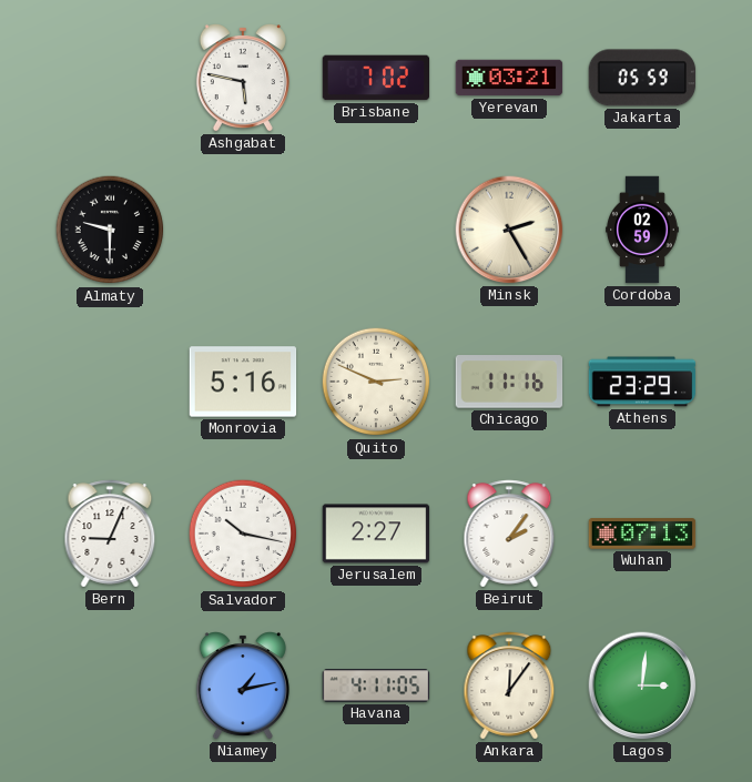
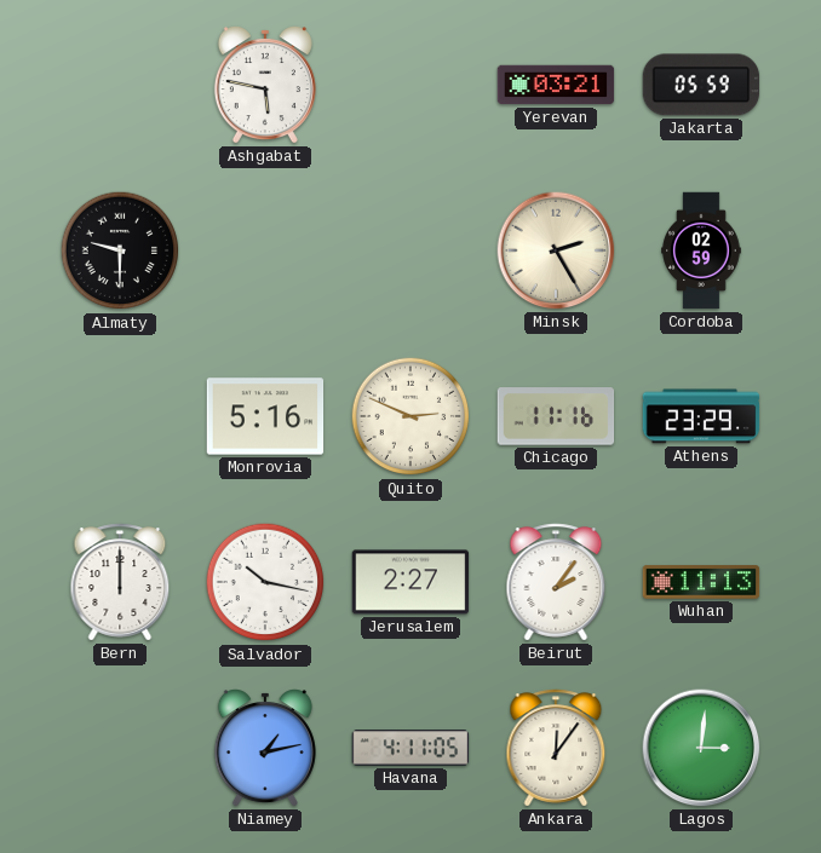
Brisbane: 7:02 -> none
Bern: 9:04 -> 12:00
Wuhan: 07:13 -> 11:13
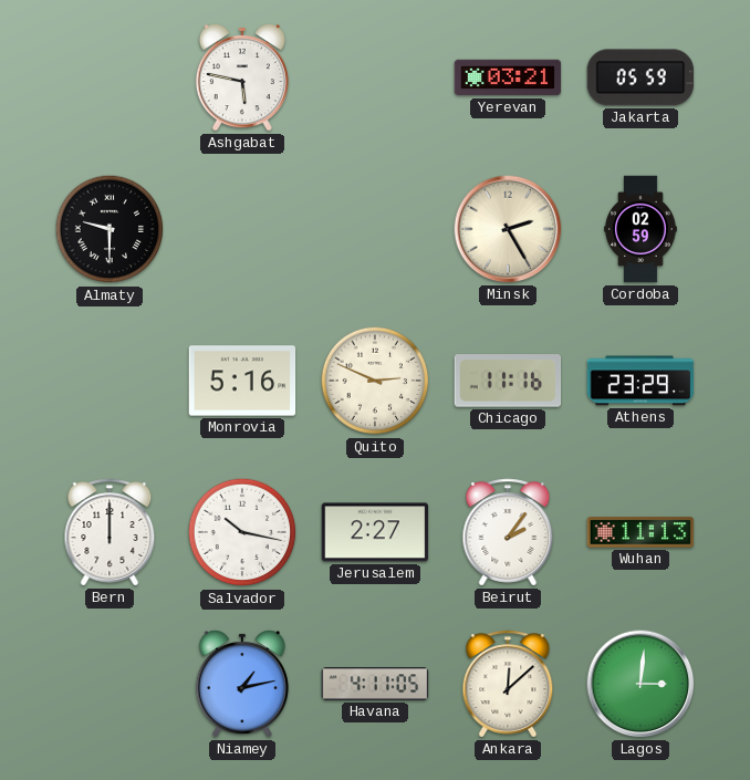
Ankara: 12:06 -> 12:08
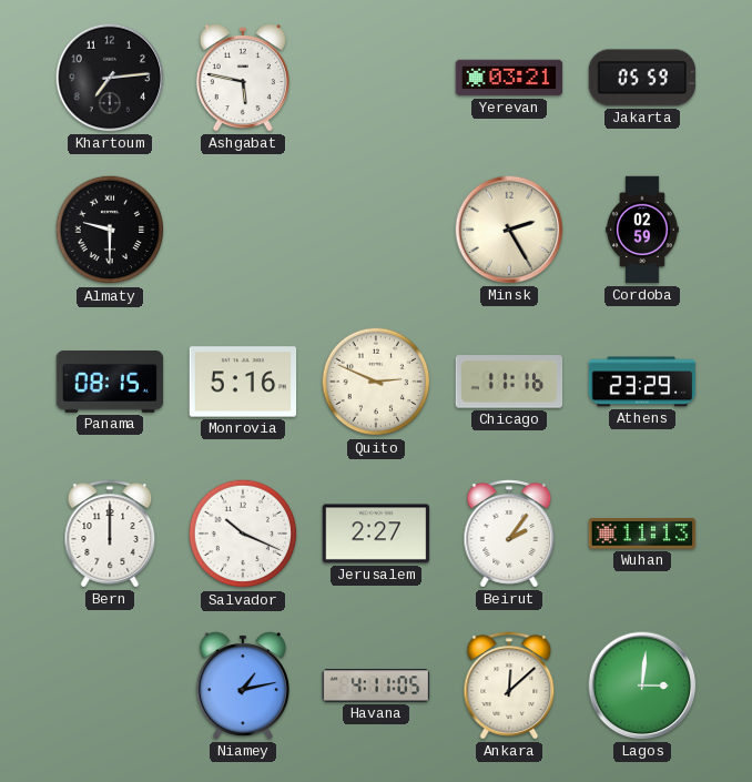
Khartoum: none -> 7:14
Panama: none -> 08:15
Salvador: 10:17 -> 10:19
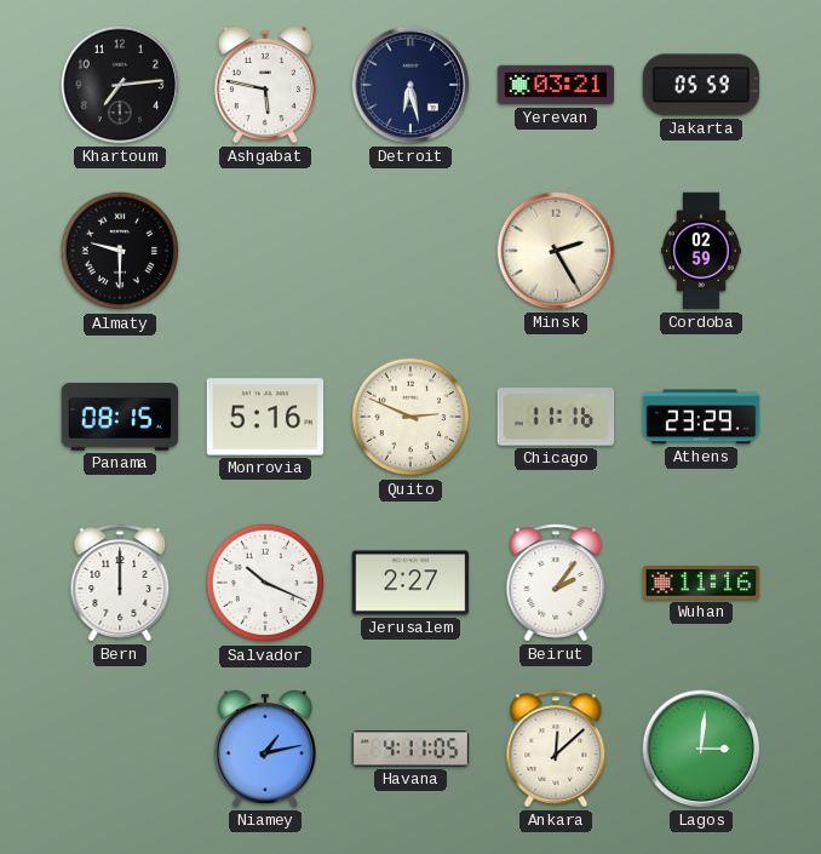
Detroit: none -> 6:28
Wuhan: 11:13 -> 11:16
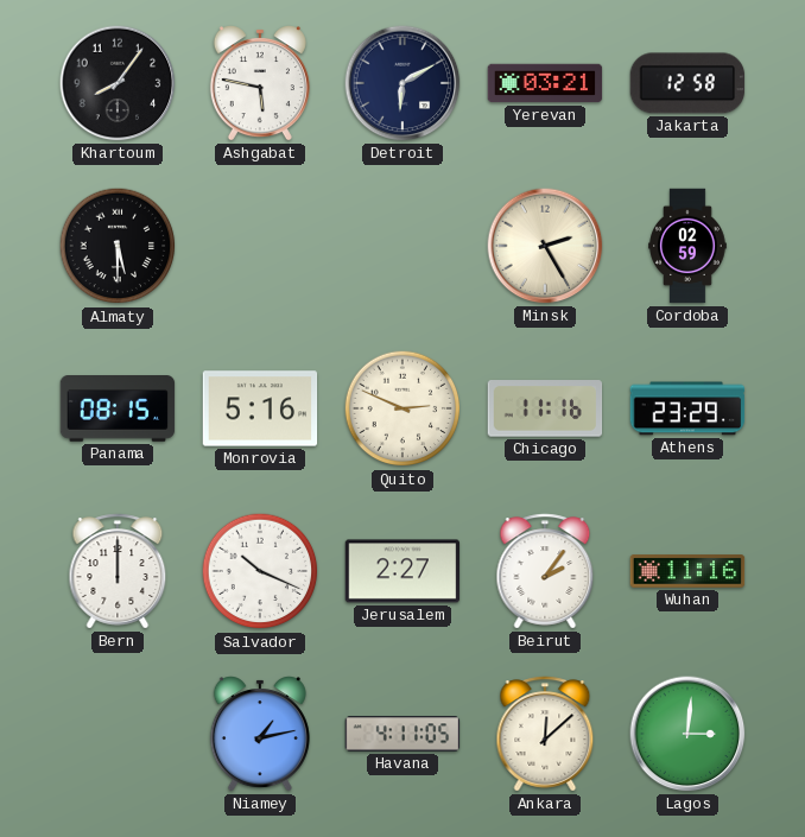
Khartoum: 7:14 -> 8:06
Detroit: 6:28 -> 6:10
Jakarta: 05:59 -> 12:58
Almaty: 9:30 -> 5:30
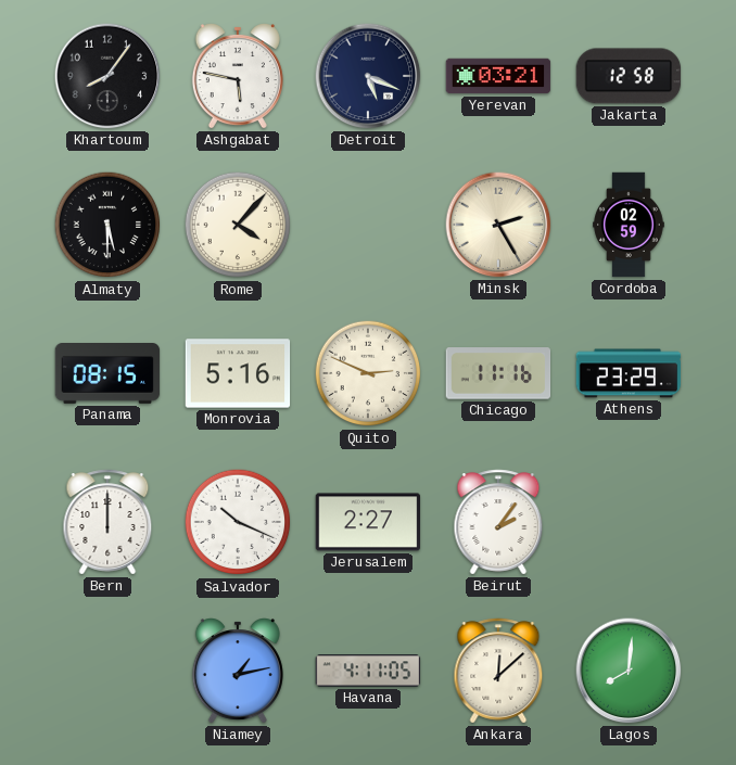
Detroit: 6:10 -> 5:19
Rome: none -> 4:07
Wuhan: 11:16 -> none
Lagos: 3:01 -> 8:01
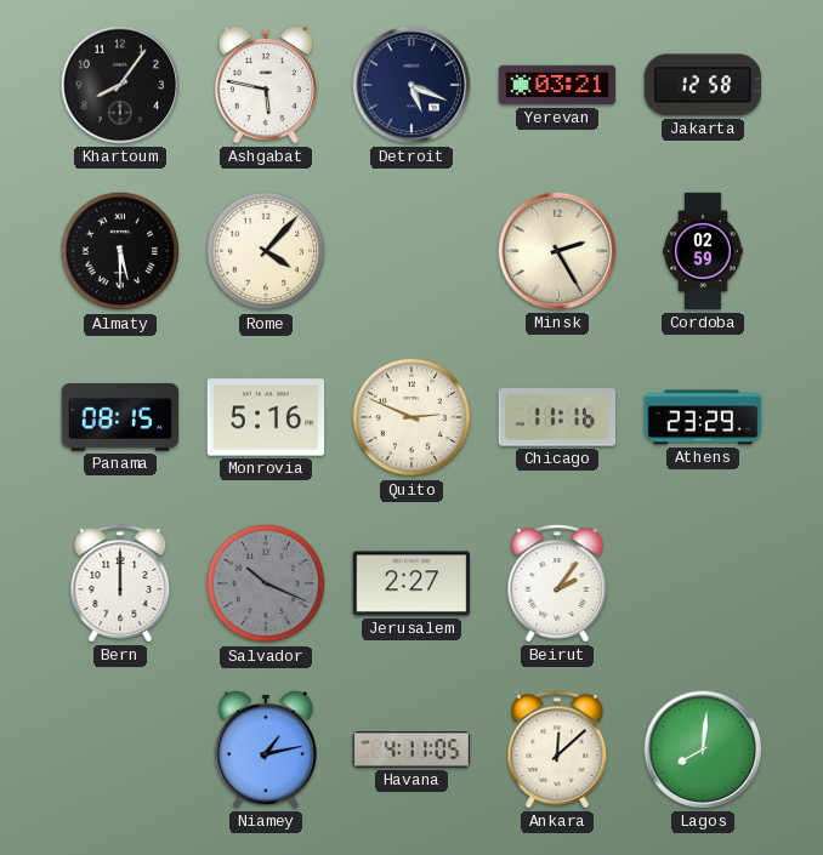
Salvador dial: white -> grey
